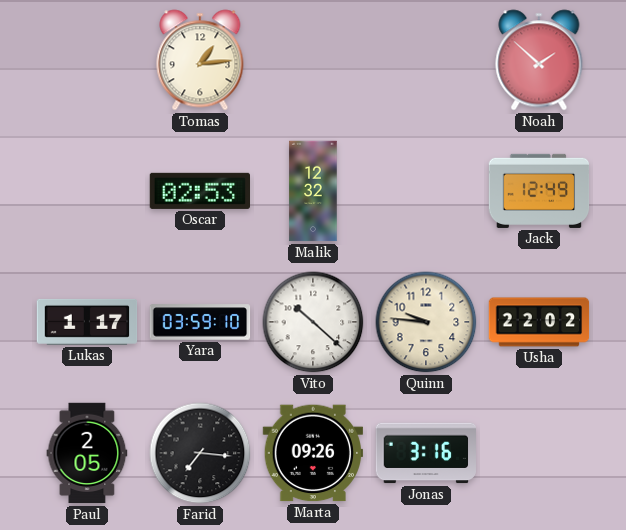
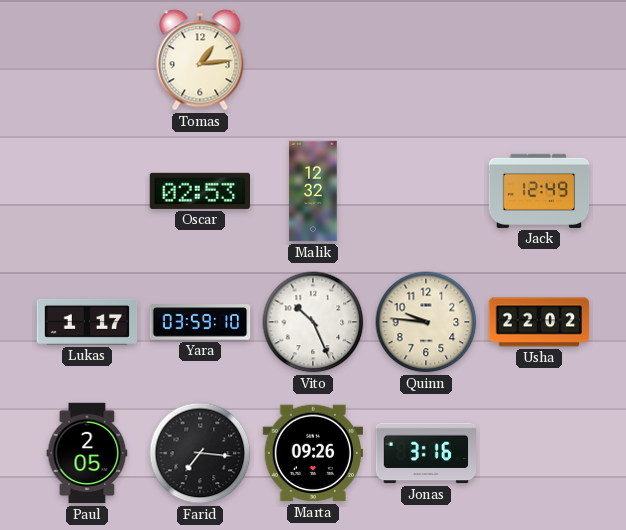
Noah: 1:52 -> none
Vito: 10:22 -> 10:26
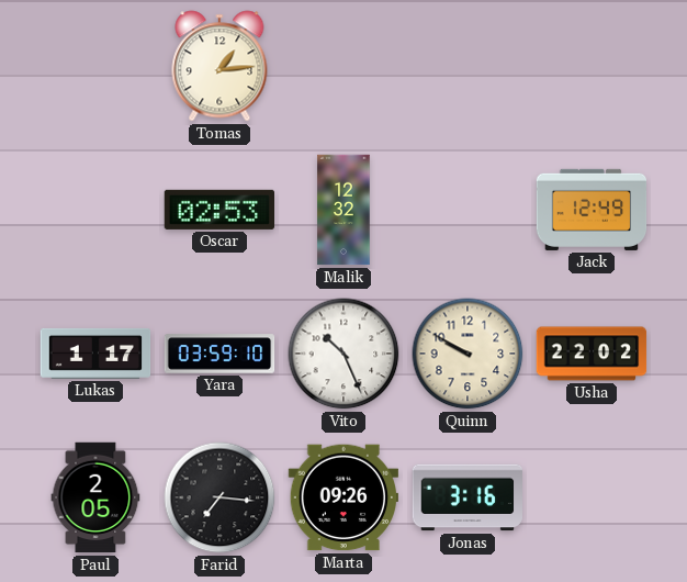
Quinn: 9:46 -> 9:50
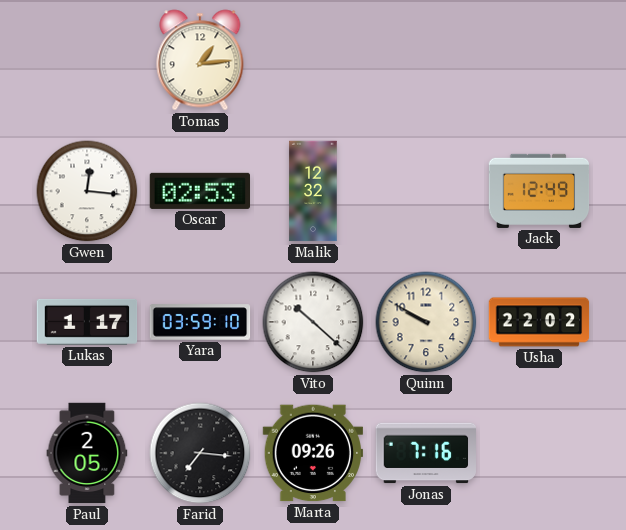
Gwen: none -> 12:16
Vito: 10:26 -> 10:22
Jonas: 3:16 -> 7:16
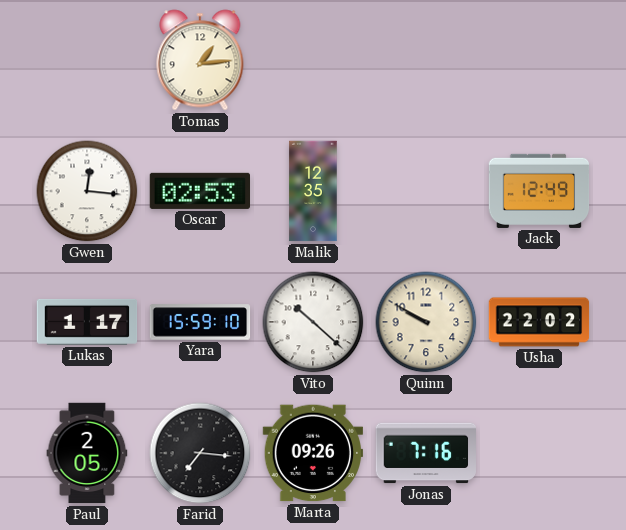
Malik: 12:32 -> 12:35
Yara: 03:59 -> 15:59
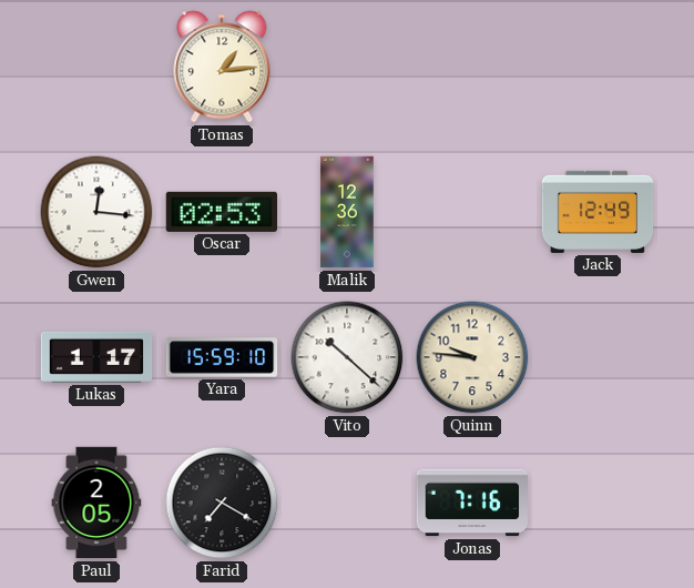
Malik: 12:35 -> 12:36
Quinn: 9:50 -> 9:46
Usha: 22:02 -> none
Farid: 7:16 -> 7:20
Marta: 09:26 -> none
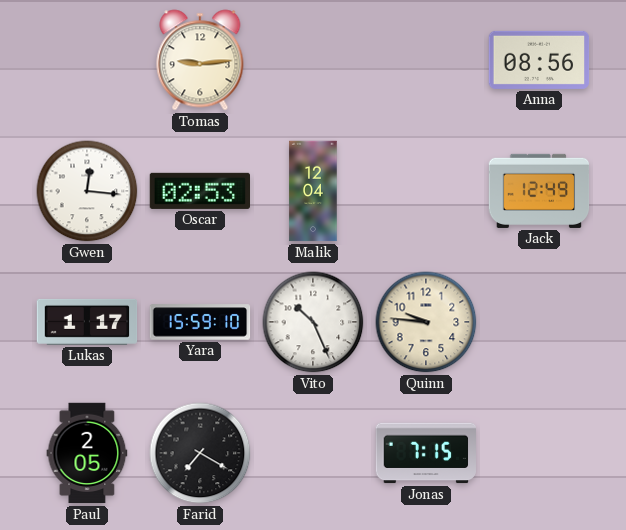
Tomas: 1:14 -> 9:14
Anna: none -> 08:56
Malik: 12:36 -> 12:04
Vito: 10:22 -> 10:26
Jonas: 7:16 -> 7:15
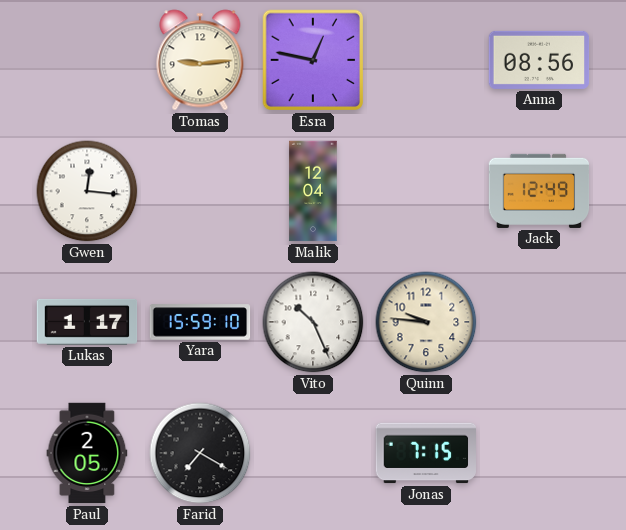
Esra: none -> 12:47
Oscar: 02:53 -> none
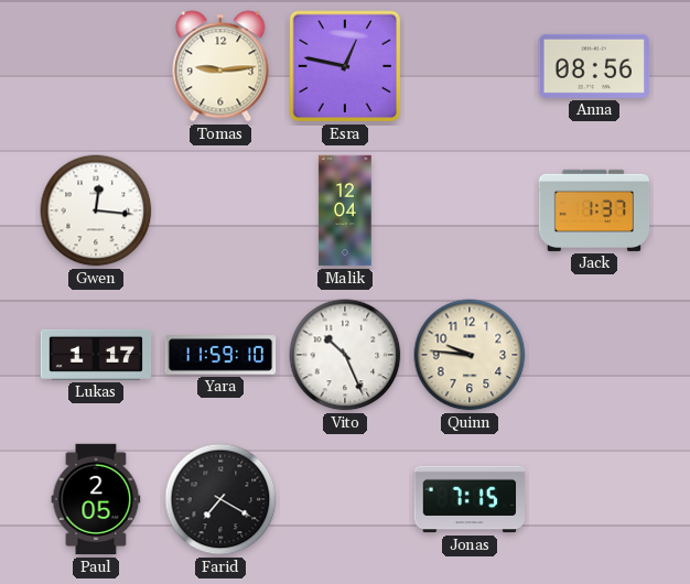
Jack: 12:49 -> 1:37
Yara: 15:59 -> 11:59
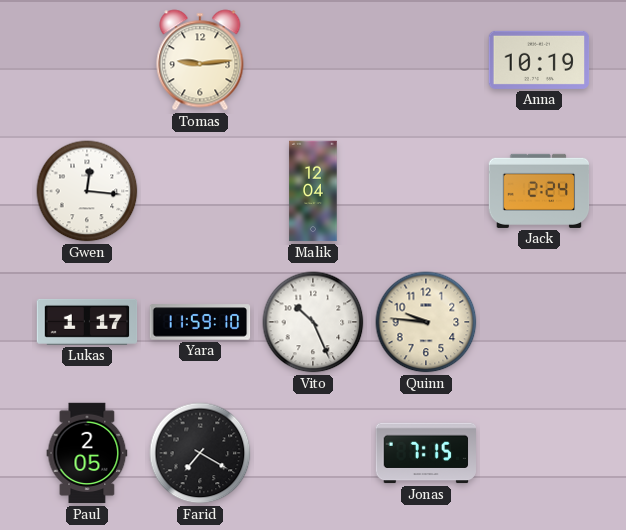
Esra: 12:47 -> none
Anna: 08:56 -> 10:19
Jack: 1:37 -> 2:24
